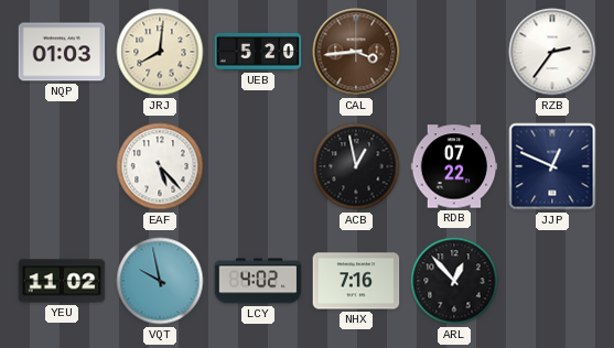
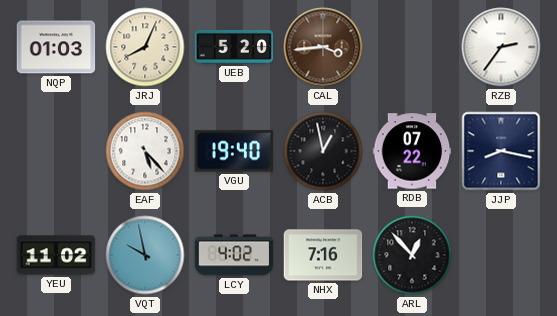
JRJ: 8:01 -> 8:04
VGU: none -> 19:40
JJP: 12:49 -> 8:17
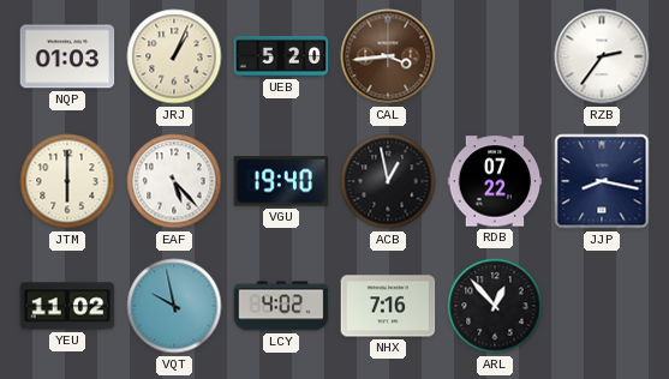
JRJ: 8:04 -> 1:04
JTM: none -> 6:00
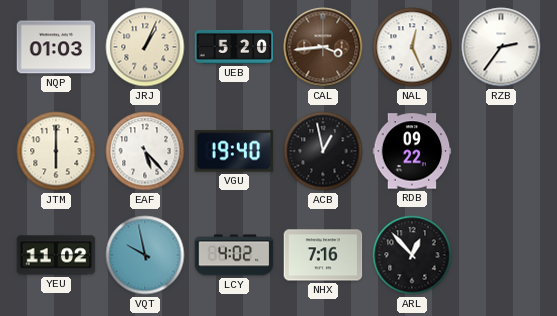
NAL: none -> 12:26
RDB: 07:22 -> 09:22
JJP: 8:17 -> none
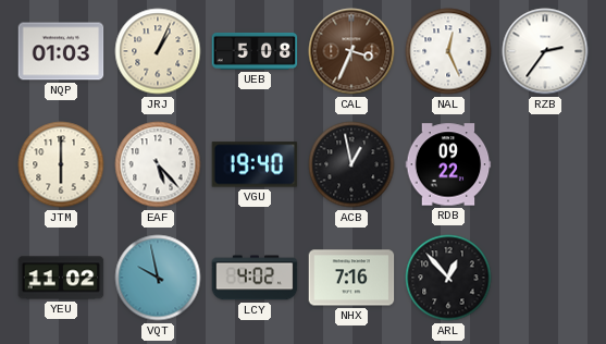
UEB: 5:20 -> 5:08
CAL: 3:44 -> 3:34
